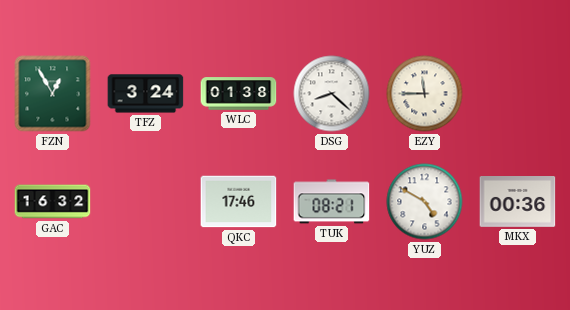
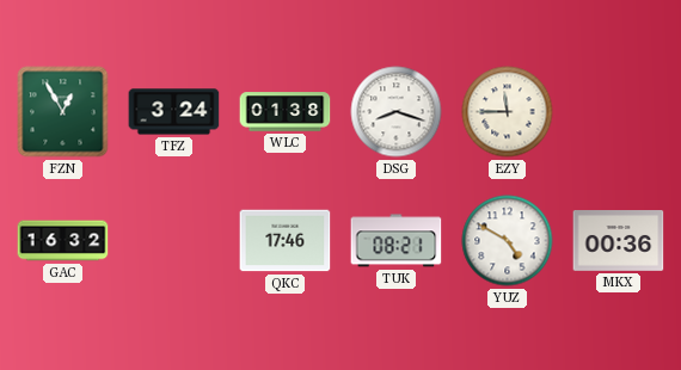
DSG: 8:22 -> 8:18
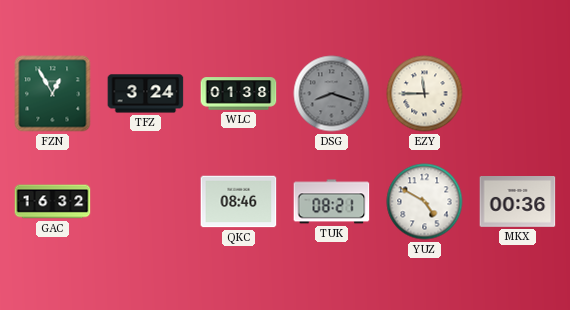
DSG dial: white -> grey
QKC: 17:46 -> 08:46
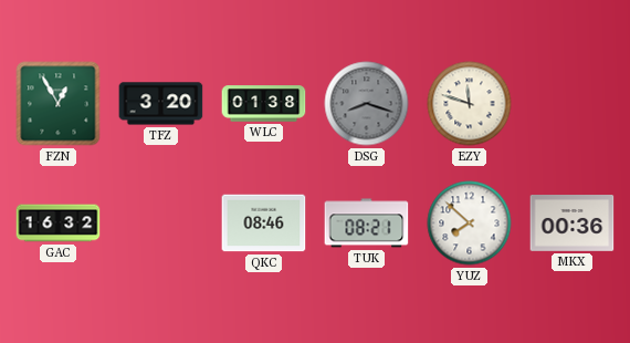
TFZ: 3:24 -> 3:20
EZY: 11:45 -> 11:48
YUZ: 4:50 -> 7:52
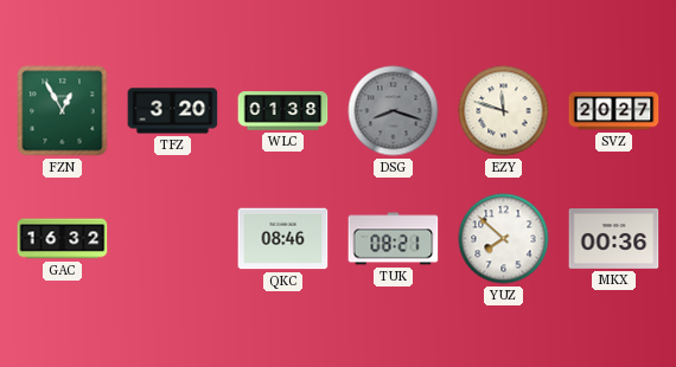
SVZ: none -> 20:27
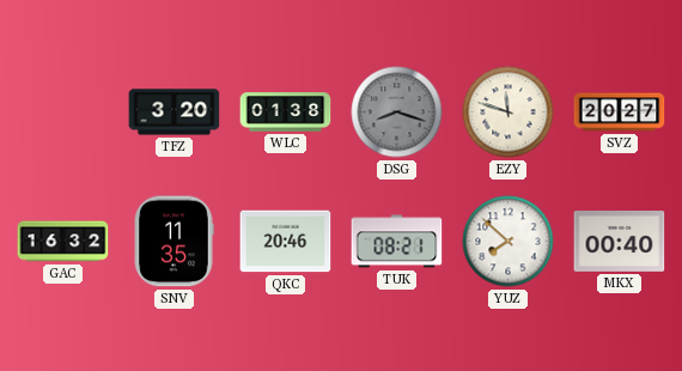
FZN: 12:55 -> none
SNV: none -> 11:35
QKC: 08:46 -> 20:46
MKX: 00:36 -> 00:40
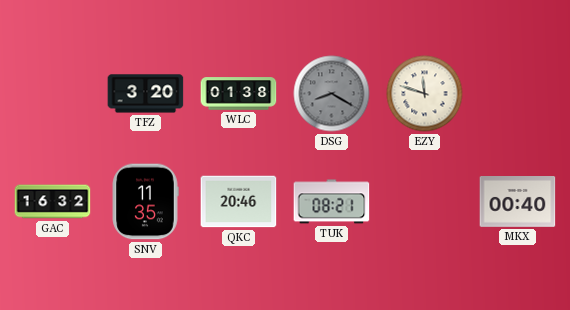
DSG: 8:18 -> 8:20
SVZ: 20:27 -> none
YUZ: 7:52 -> none
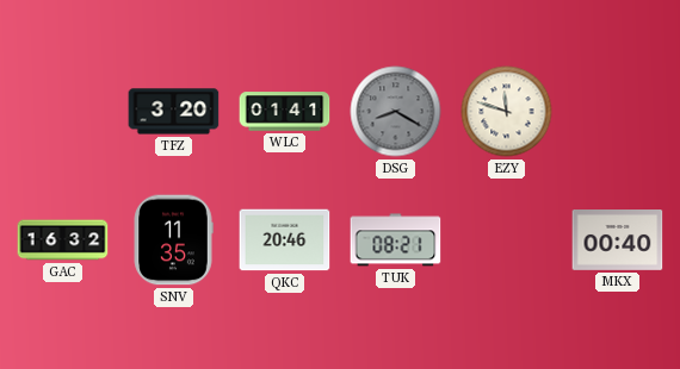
WLC: 01:38 -> 01:41
